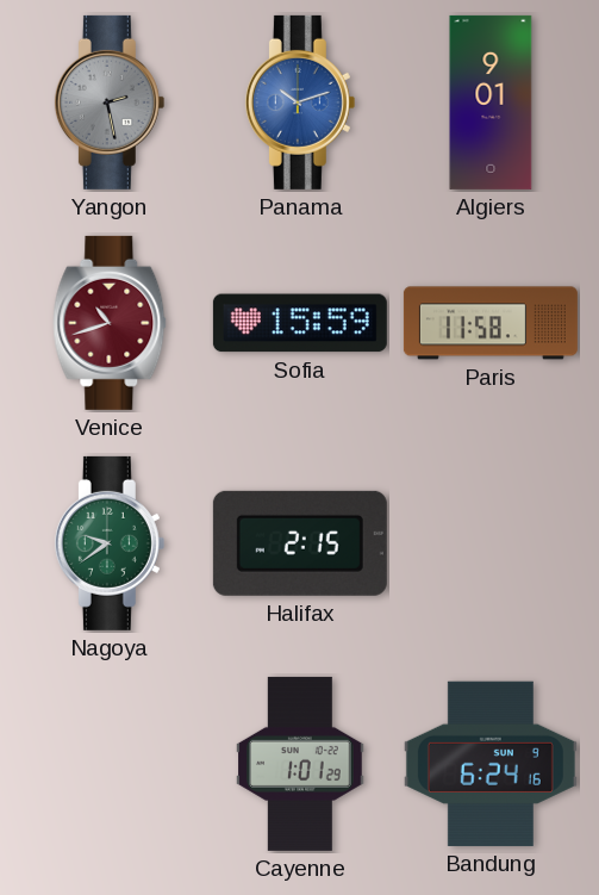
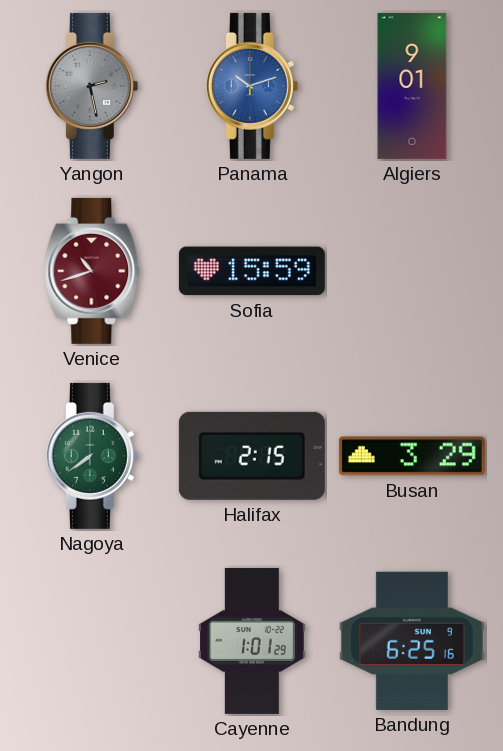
Paris: 11:58 -> none
Nagoya: 9:39 -> 7:39
Busan: none -> 3:29
Bandung: 6:24 -> 6:25
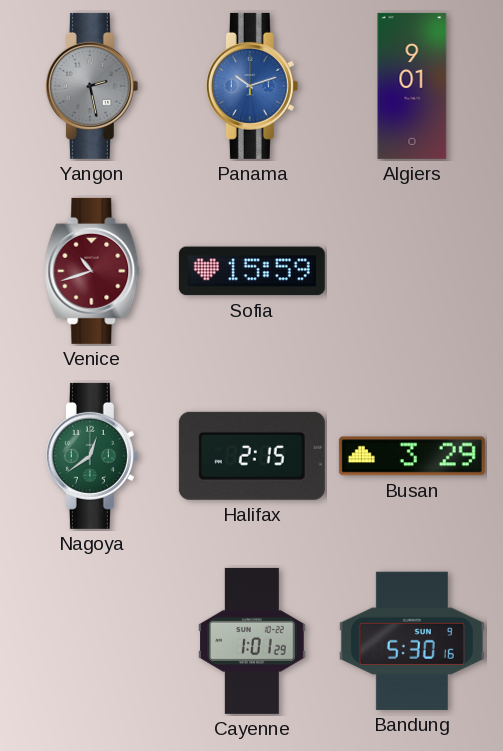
Nagoya: 7:39 -> 12:39
Bandung: 6:25 -> 5:30
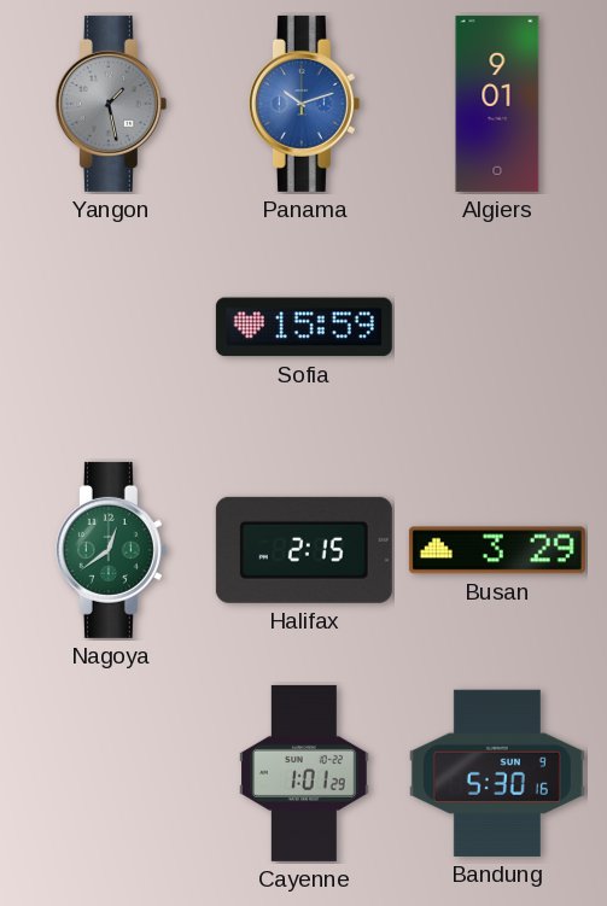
Yangon: 2:28 -> 1:28
Venice: 10:42 -> none
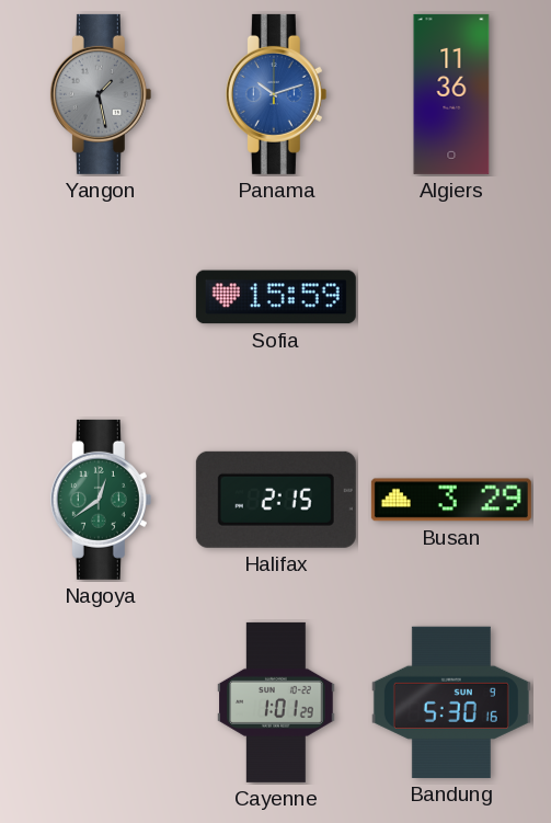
Algiers: 9:01 -> 11:36
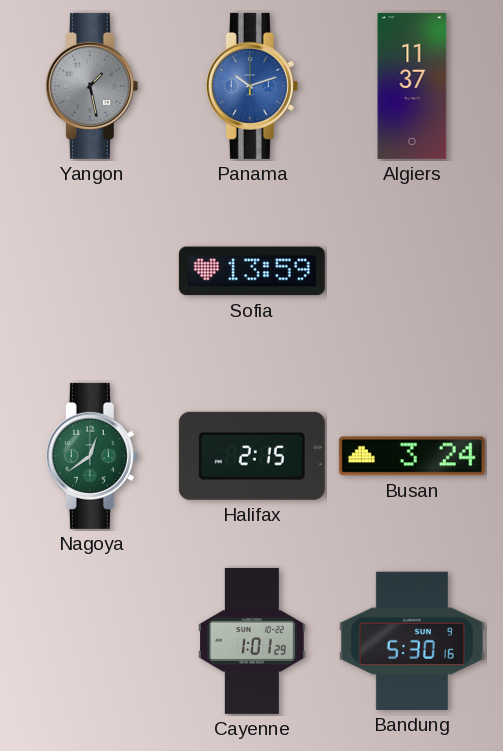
Algiers: 11:36 -> 11:37
Sofia: 15:59 -> 13:59
Busan: 3:29 -> 3:24
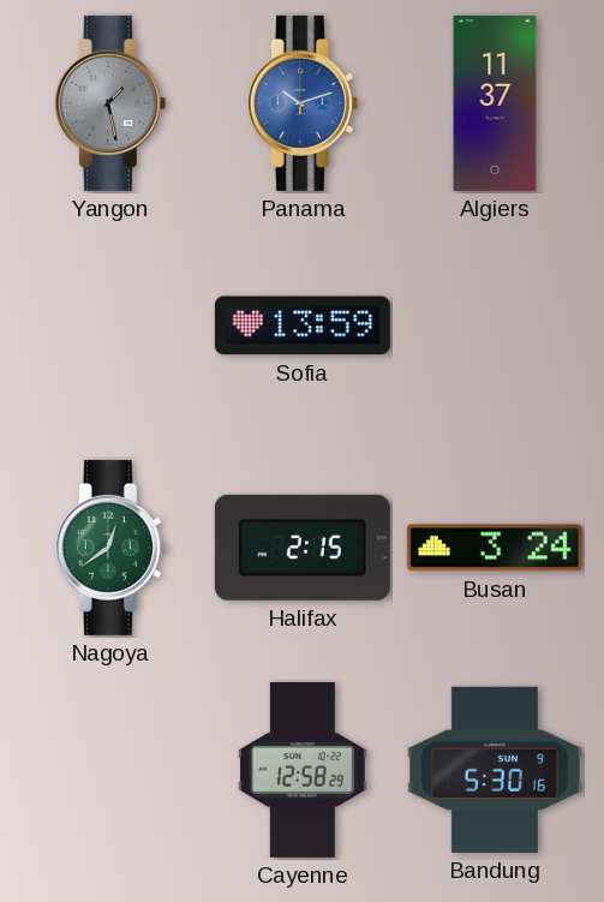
Cayenne: 1:01 -> 12:58
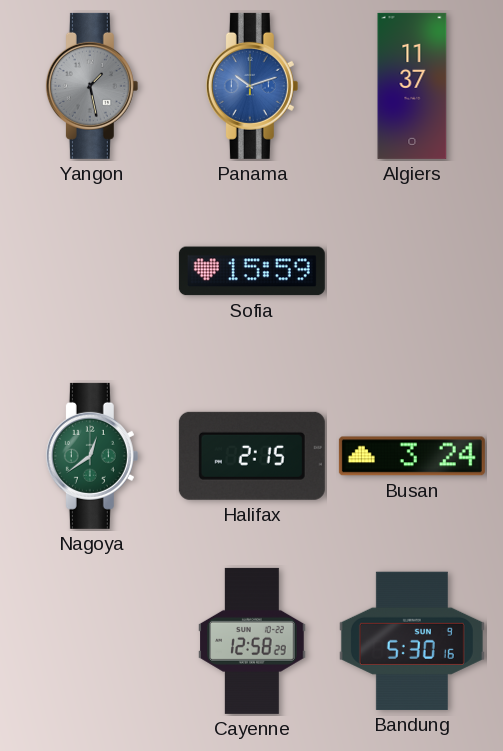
Sofia: 13:59 -> 15:59
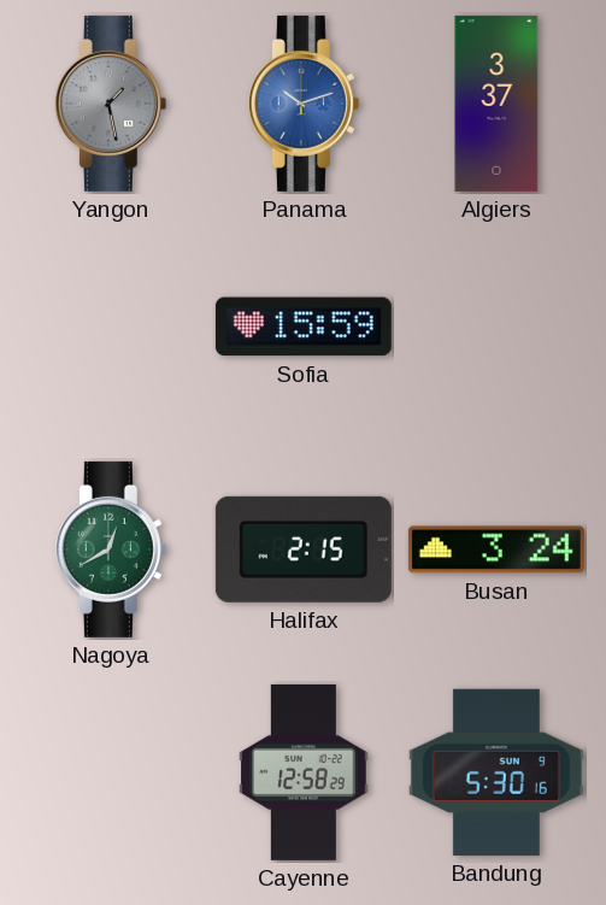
Algiers: 11:37 -> 3:37
Nagoya: 12:39 -> 12:40
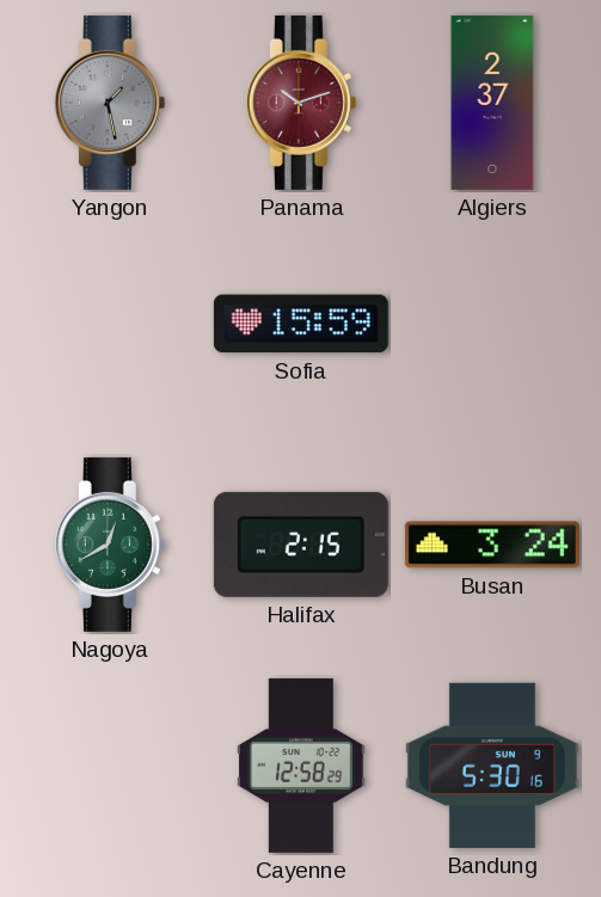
Panama dial: blue -> burgundy
Algiers: 3:37 -> 2:37
